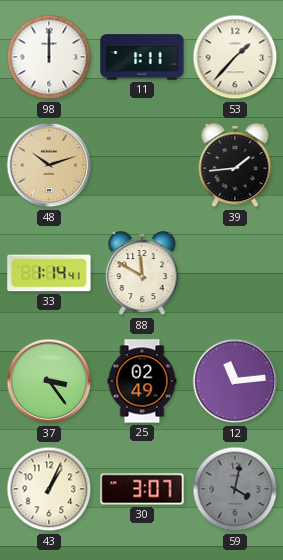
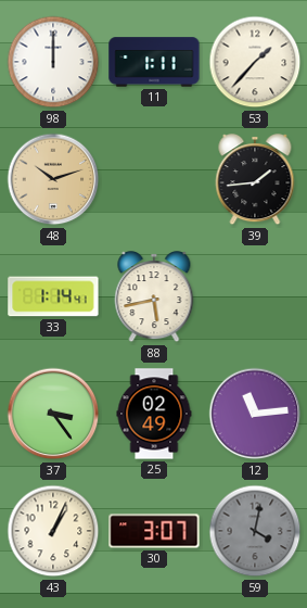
88: 11:50 -> 5:43
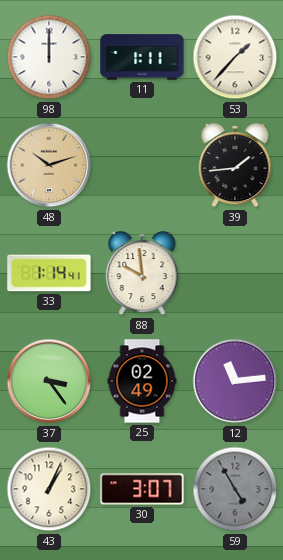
88: 5:43 -> 9:59
59: 4:02 -> 4:55
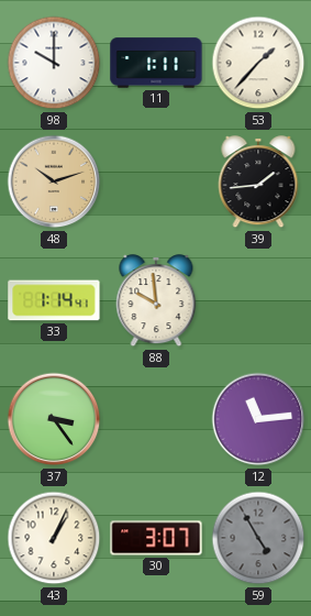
98: 12:00 -> 10:00
25: 02:49 -> none
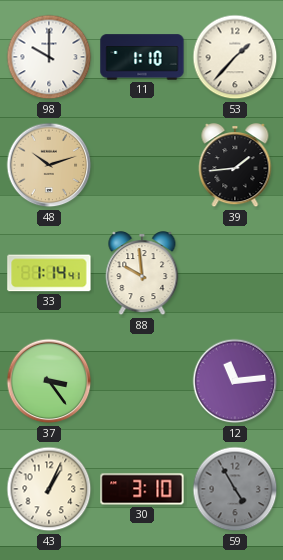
11: 1:11 -> 1:10
30: 3:07 -> 3:10
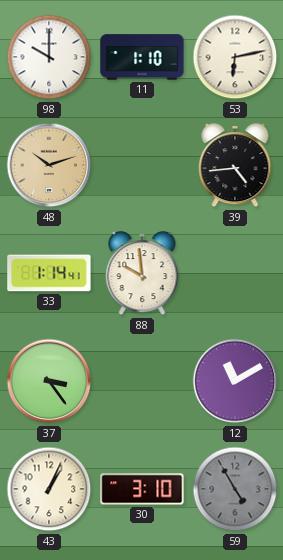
53: 1:37 -> 6:13
39: 1:44 -> 4:44
12: 11:14 -> 11:10
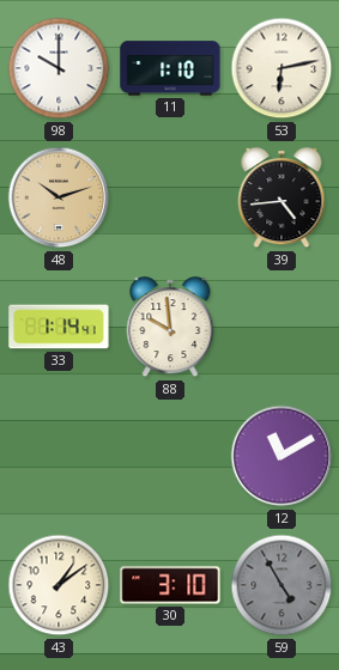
37: 3:24 -> none
43: 1:04 -> 1:09
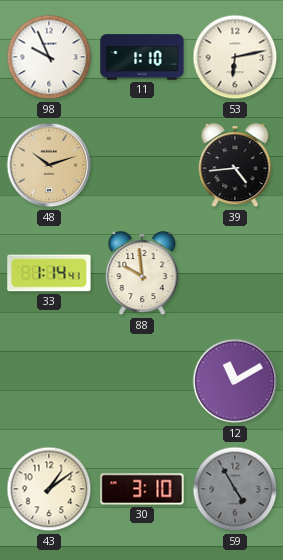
98: 10:00 -> 9:56
